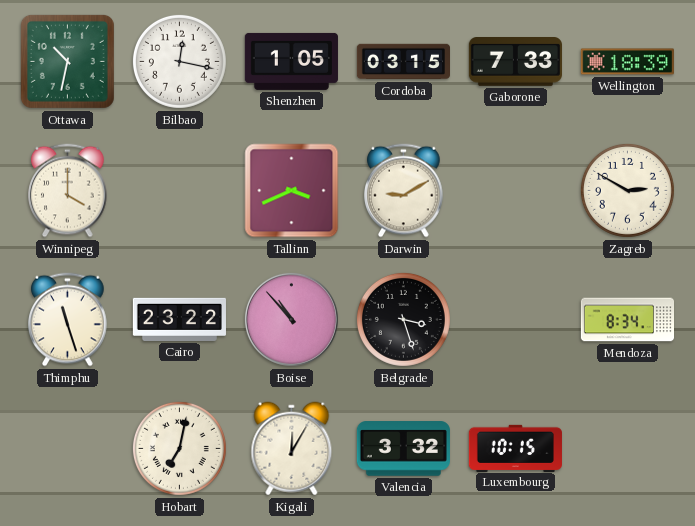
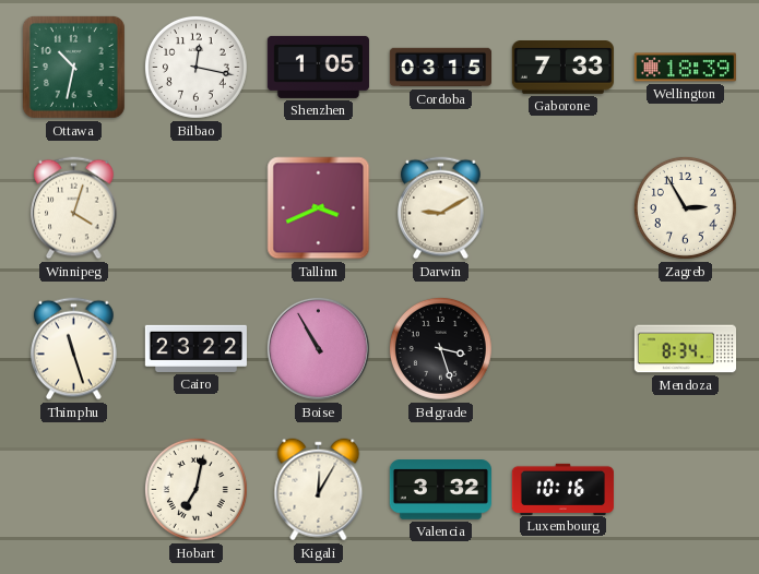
Winnipeg: 4:00 -> 4:03
Zagreb: 2:50 -> 2:55
Boise: 10:53 -> 10:55
Luxembourg: 10:15 -> 10:16
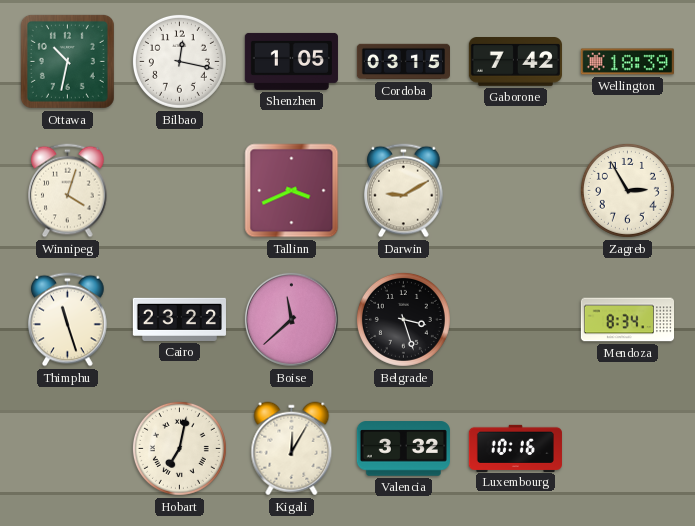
Gaborone: 7:33 -> 7:42
Boise: 10:55 -> 11:38
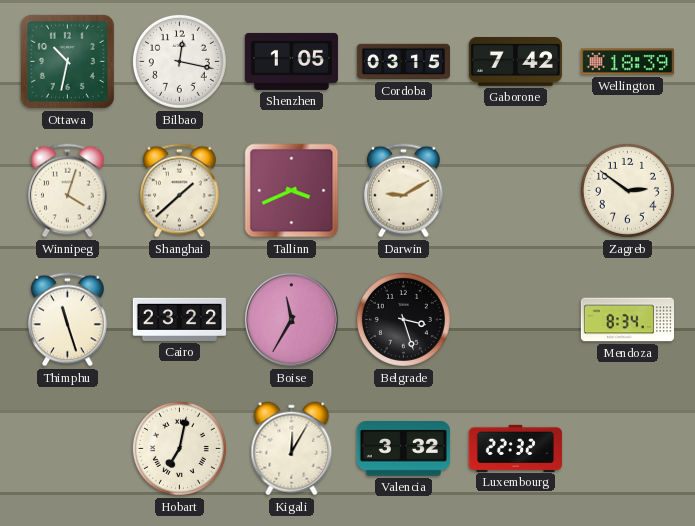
Shanghai: none -> 1:38
Zagreb: 2:55 -> 2:51
Boise: 11:38 -> 11:35
Luxembourg: 10:16 -> 22:32
